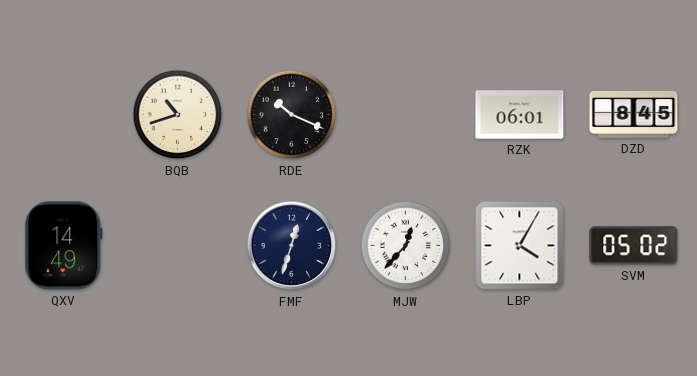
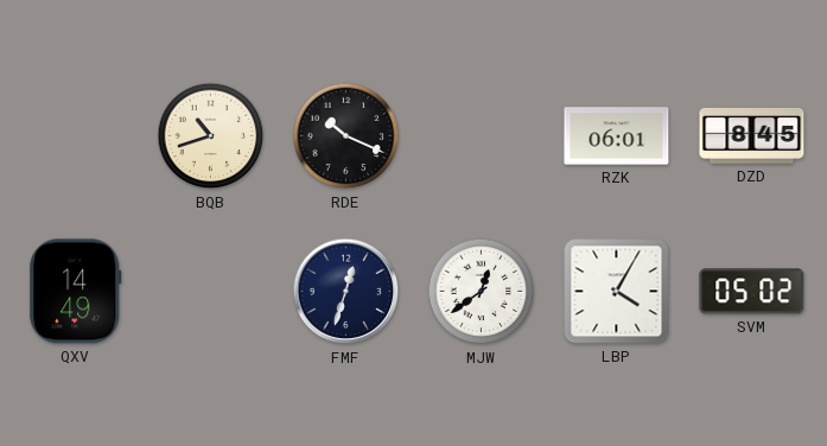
MJW: 12:37 -> 12:39
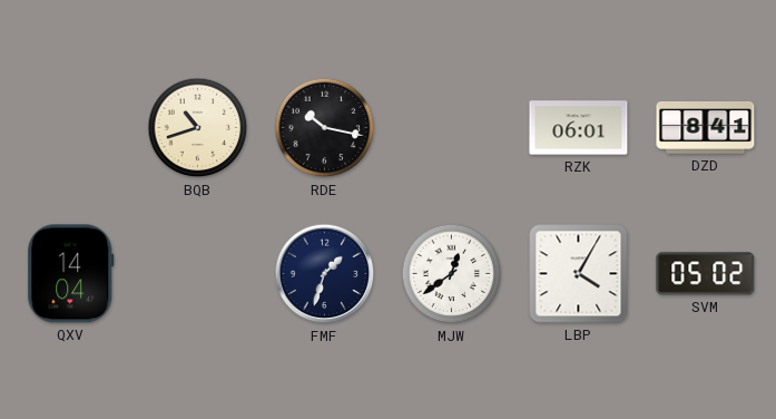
RDE: 10:19 -> 10:17
DZD: 8:45 -> 8:41
QXV: 14:49 -> 14:04
FMF: 12:33 -> 1:33
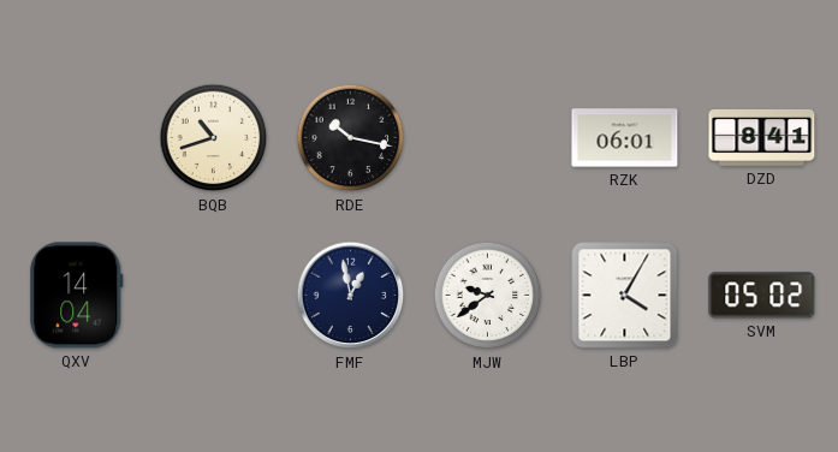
FMF: 1:33 -> 12:58
MJW: 12:39 -> 9:39
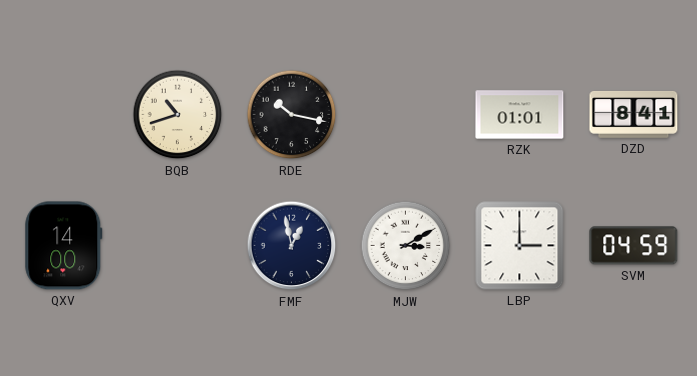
RZK: 06:01 -> 01:01
QXV: 14:04 -> 14:00
MJW: 9:39 -> 3:10
LBP: 4:05 -> 3:00
SVM: 05:02 -> 04:59
